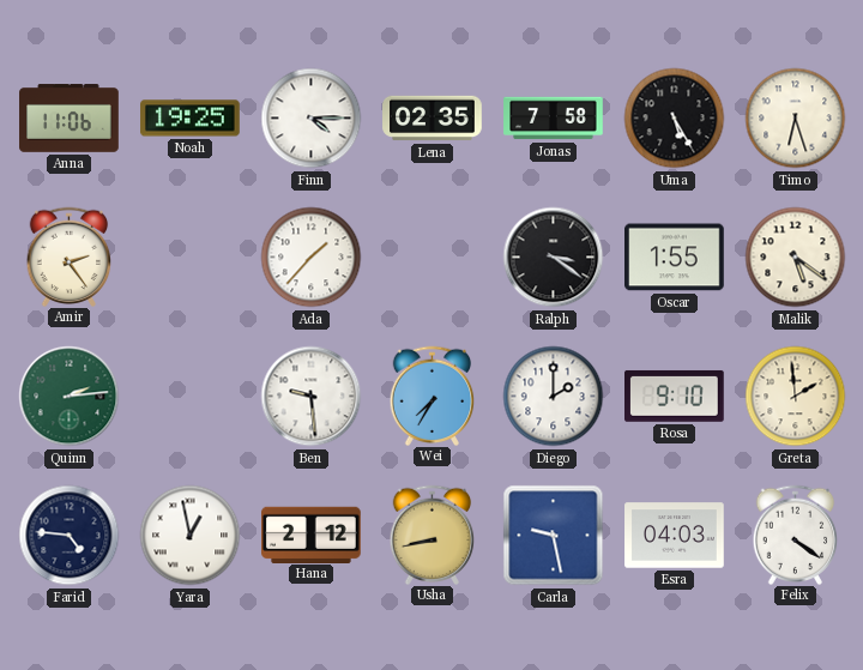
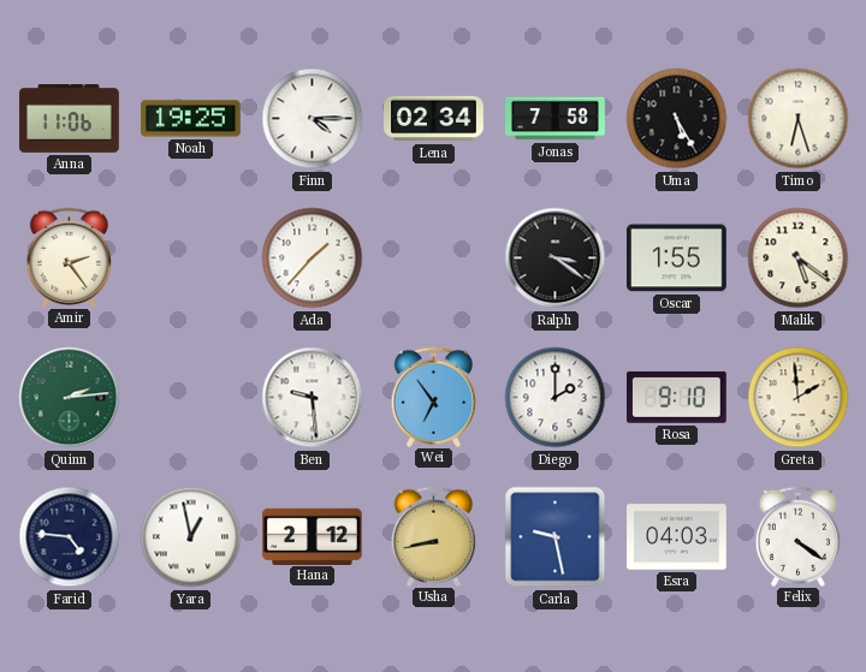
Lena: 02:35 -> 02:34
Wei: 7:35 -> 6:54
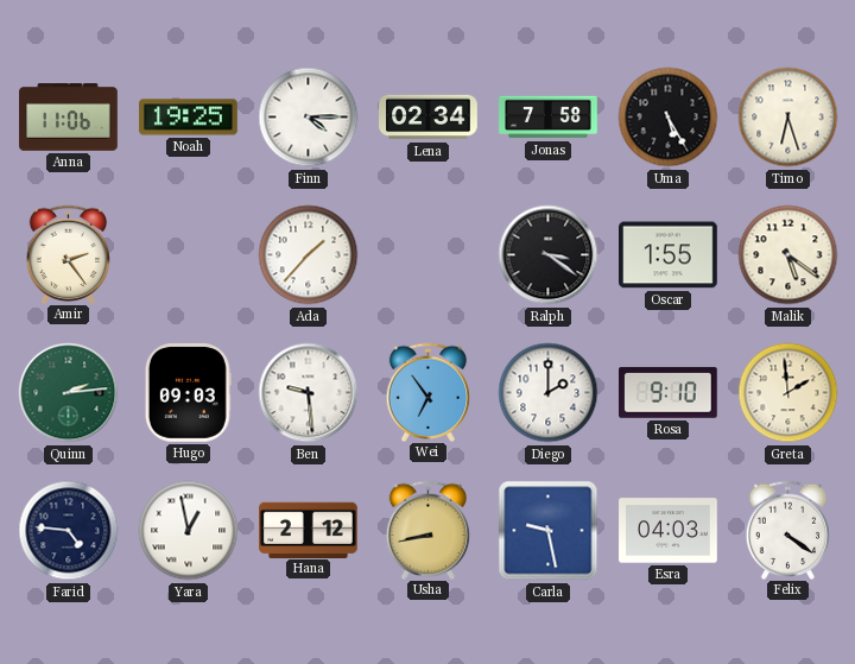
Hugo: none -> 09:03
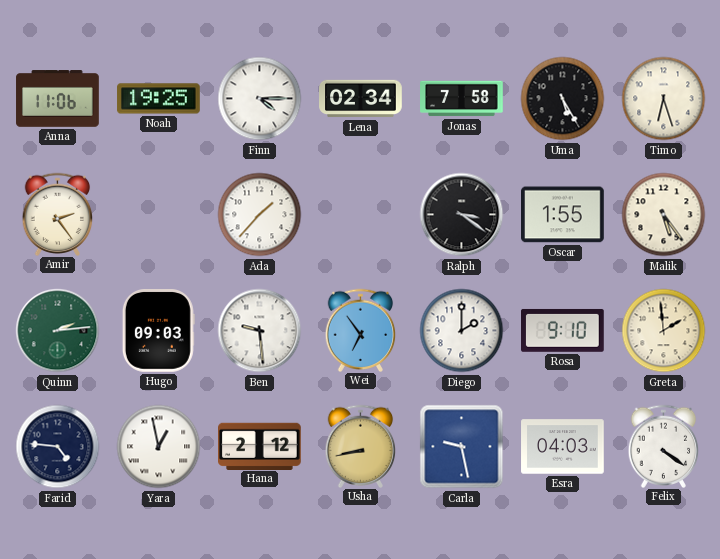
Malik: 5:21 -> 5:24
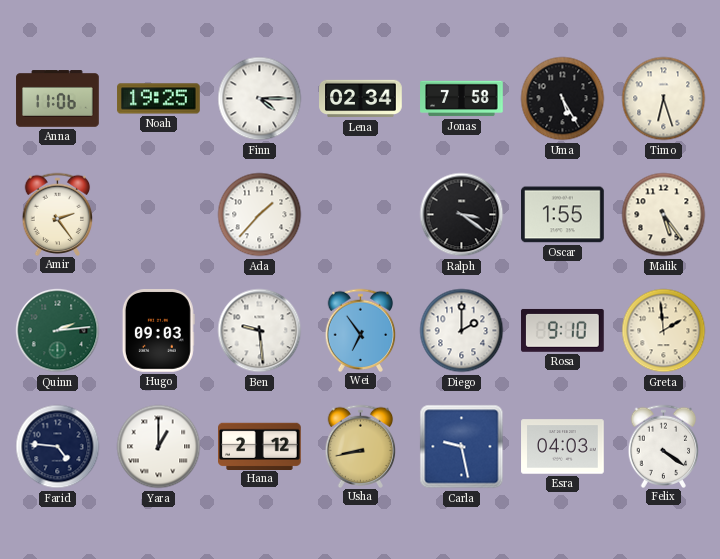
Yara: 12:58 -> 1:00
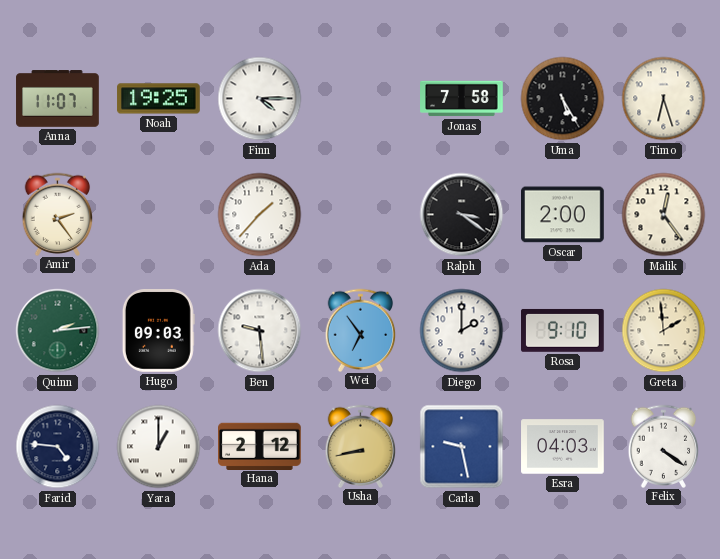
Anna: 11:06 -> 11:07
Lena: 02:34 -> none
Oscar: 1:55 -> 2:00
Malik: 5:24 -> 12:24
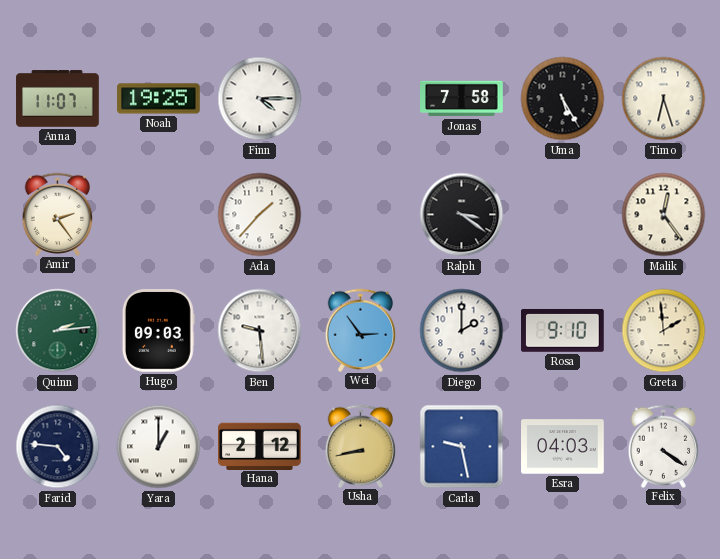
Oscar: 2:00 -> none
Wei: 6:54 -> 2:54
